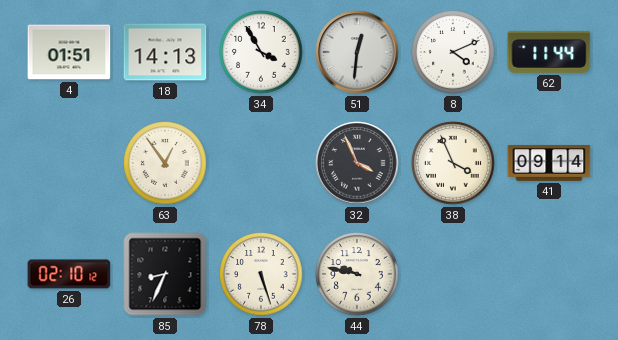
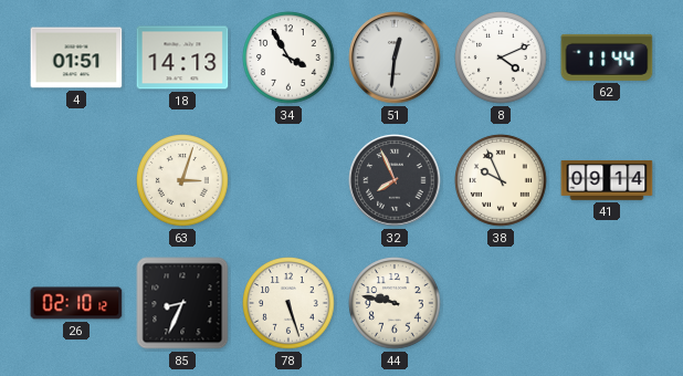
63: 12:54 -> 3:03
32: 3:56 -> 7:56
38: 3:56 -> 9:56
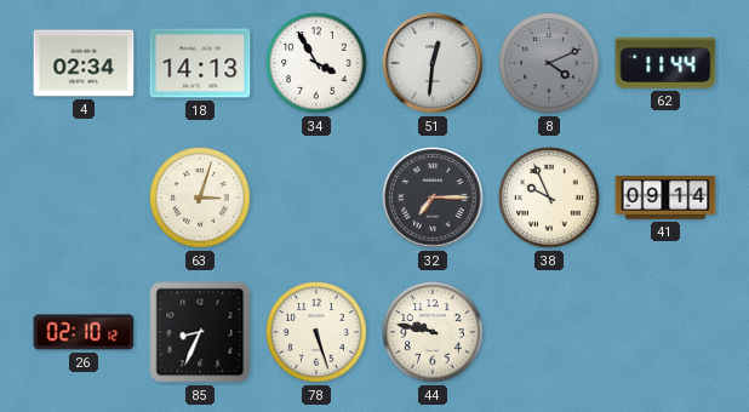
4: 01:51 -> 02:34
8 dial: white -> grey
32: 7:56 -> 7:15
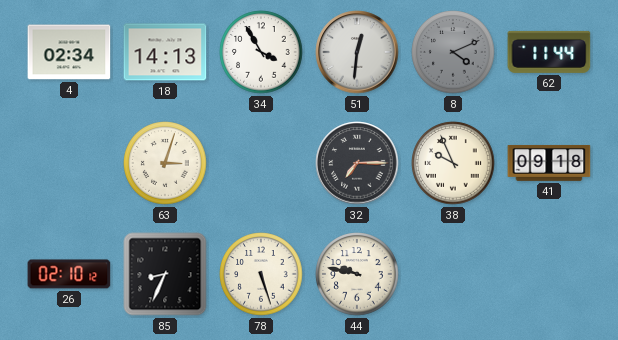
41: 09:14 -> 09:18
